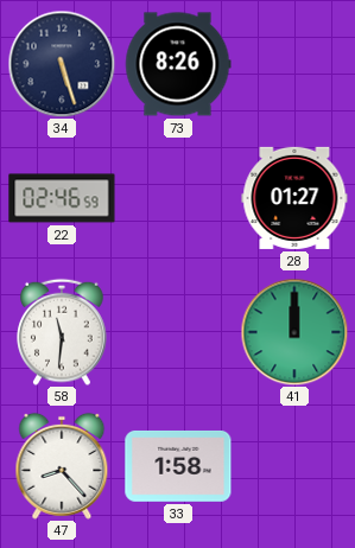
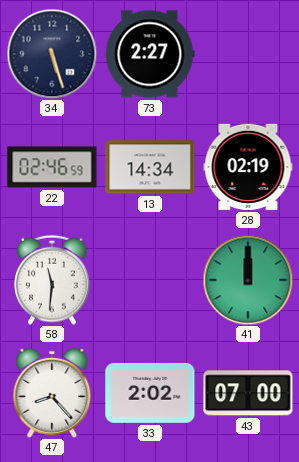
73: 8:26 -> 2:27
13: none -> 14:34
28: 01:27 -> 02:19
33: 1:58 -> 2:02
43: none -> 07:00
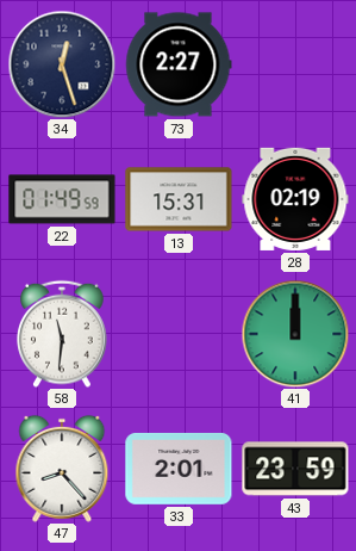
34: 5:27 -> 12:27
22: 02:46 -> 01:49
13: 14:34 -> 15:31
33: 2:02 -> 2:01
43: 07:00 -> 23:59
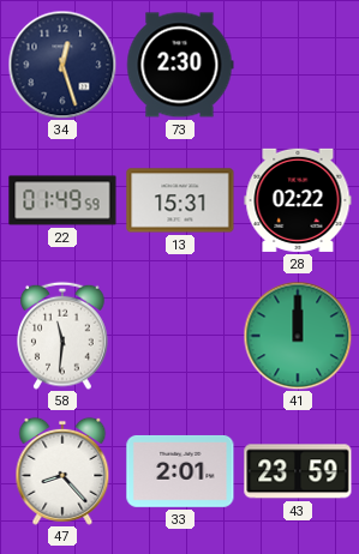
73: 2:27 -> 2:30
28: 02:19 -> 02:22
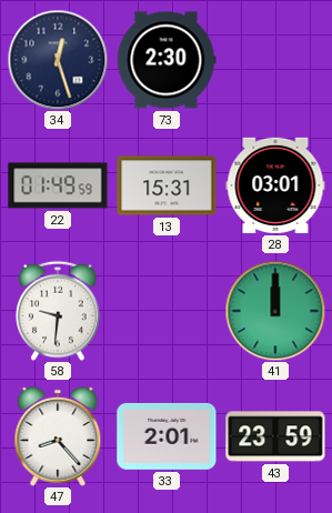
28: 02:22 -> 03:01
58: 11:31 -> 9:31
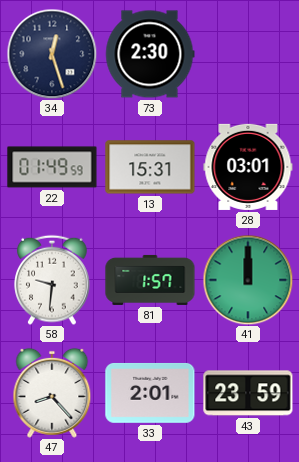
81: none -> 1:57
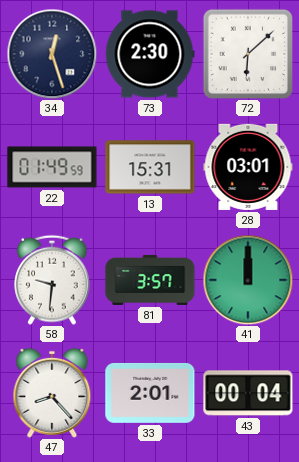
72: none -> 6:08
81: 1:57 -> 3:57
43: 23:59 -> 00:04
